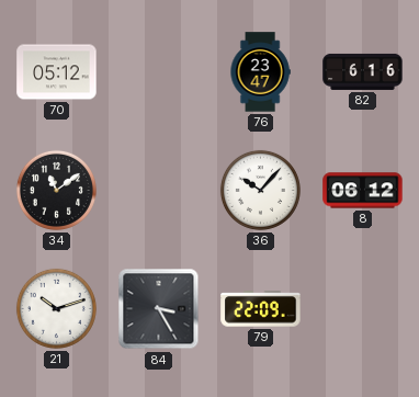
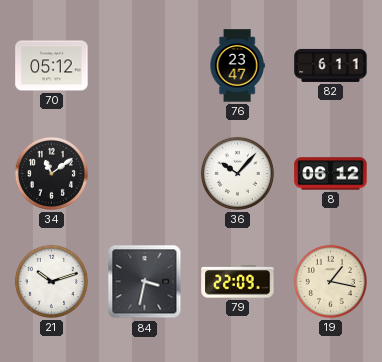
82: 6:16 -> 6:11
84: 3:25 -> 3:32
19: none -> 1:17
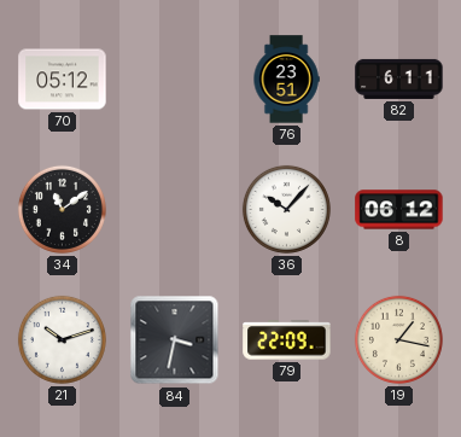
76: 23:47 -> 23:51
